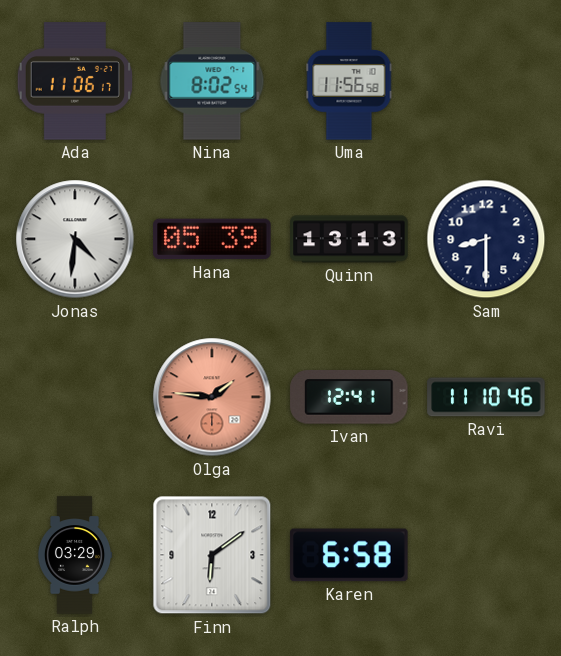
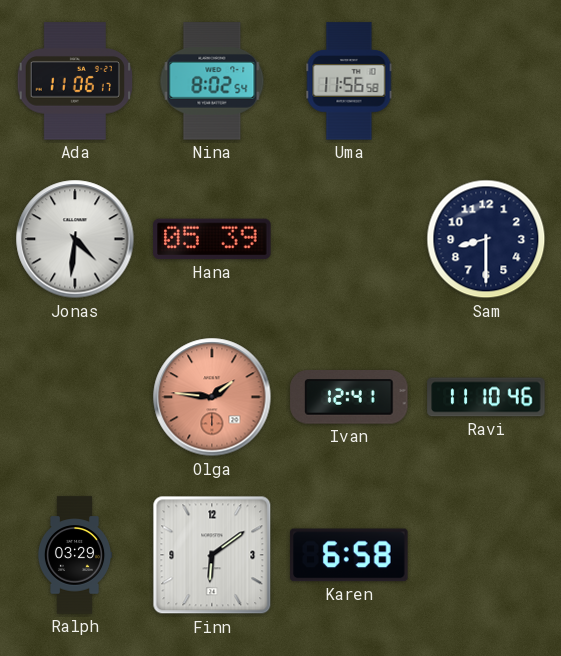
Quinn: 13:13 -> none
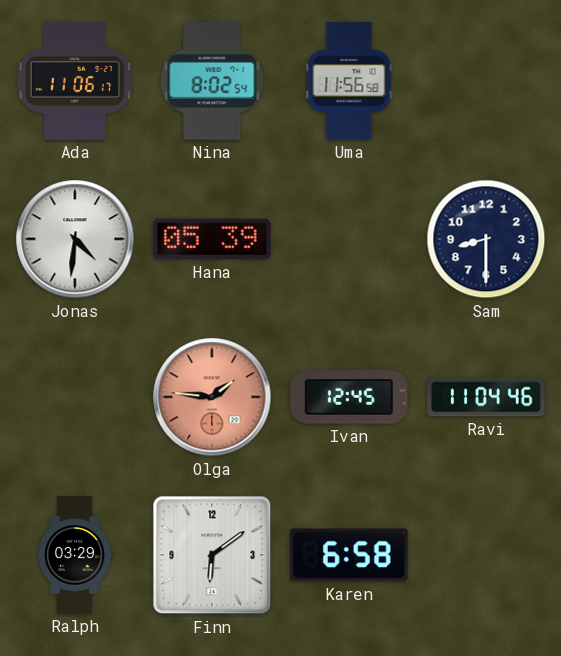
Ivan: 12:41 -> 12:45
Ravi: 11:10 -> 11:04
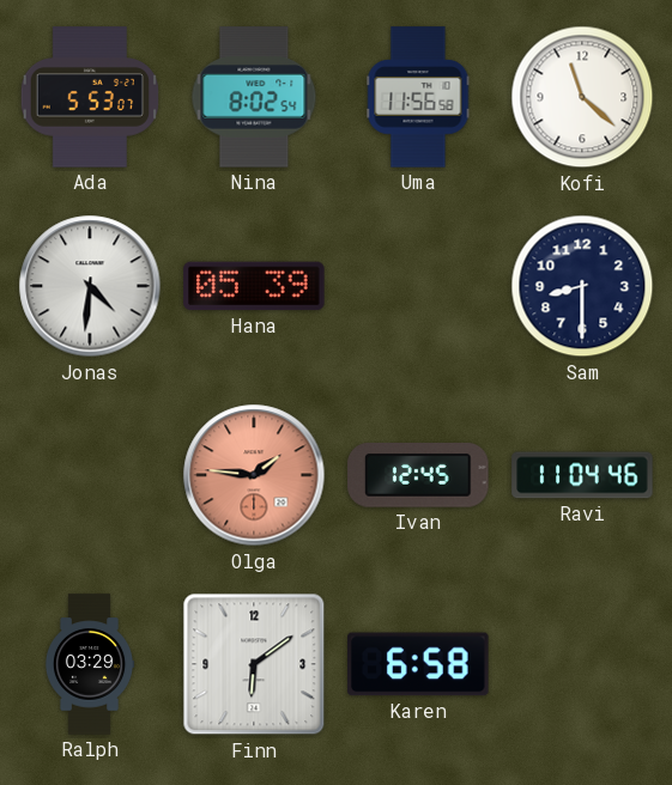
Ada: 11:06 -> 5:53
Kofi: none -> 11:22
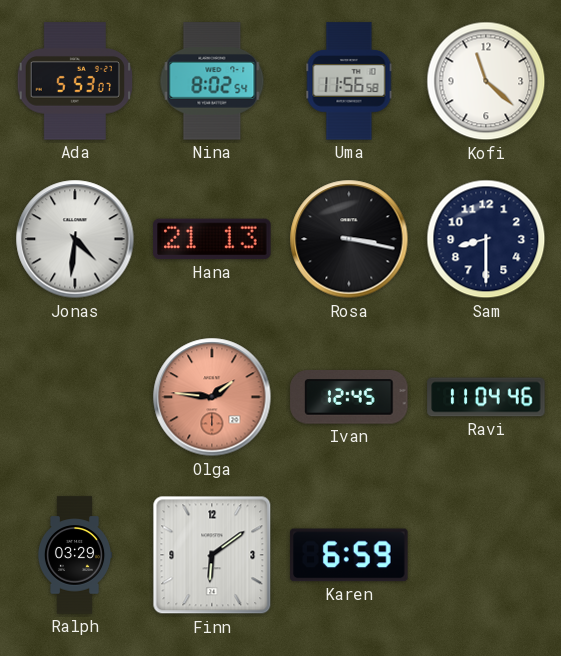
Hana: 05:39 -> 21:13
Rosa: none -> 3:17
Karen: 6:58 -> 6:59
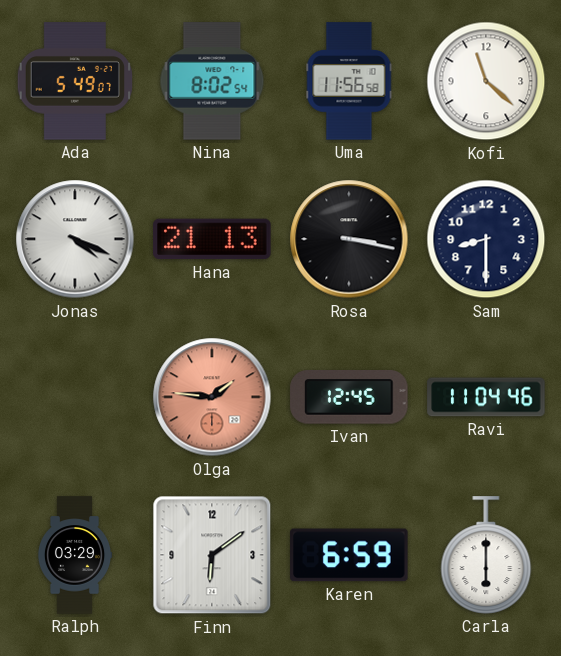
Ada: 5:53 -> 5:49
Jonas: 4:31 -> 4:19
Carla: none -> 6:00
